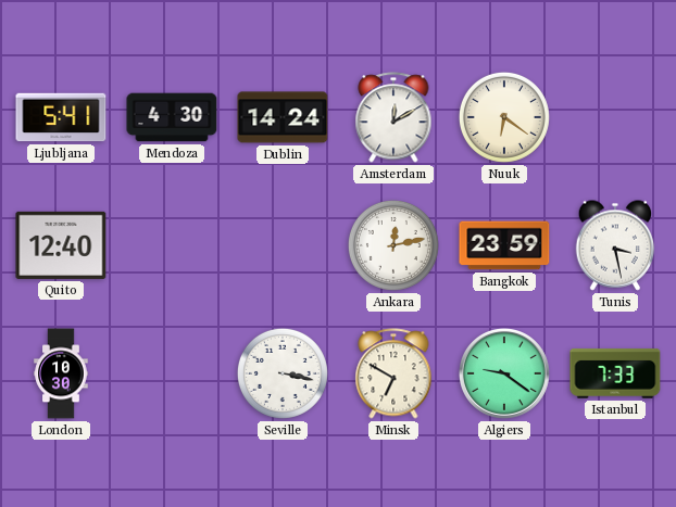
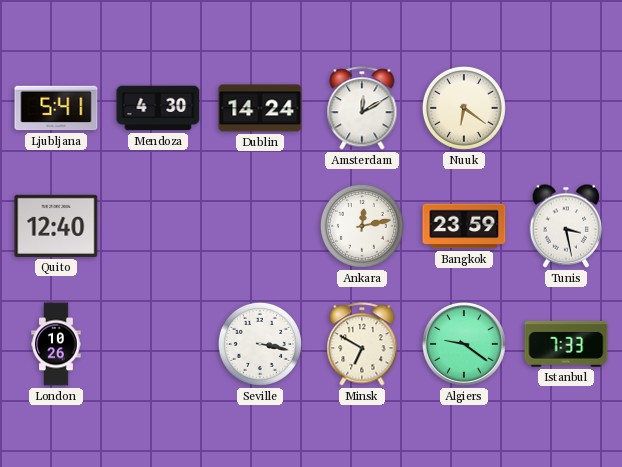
London: 10:30 -> 10:26
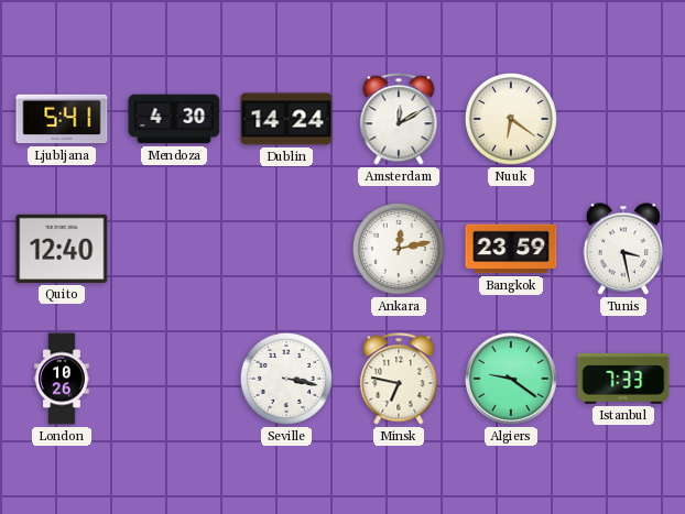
Minsk: 6:50 -> 6:47
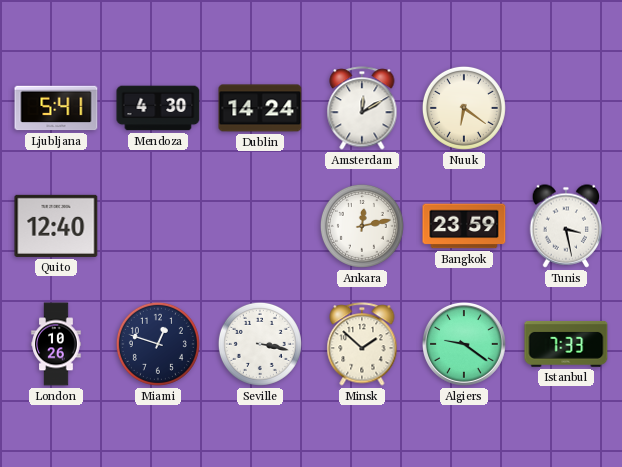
Miami: none -> 12:48
Minsk: 6:47 -> 1:52
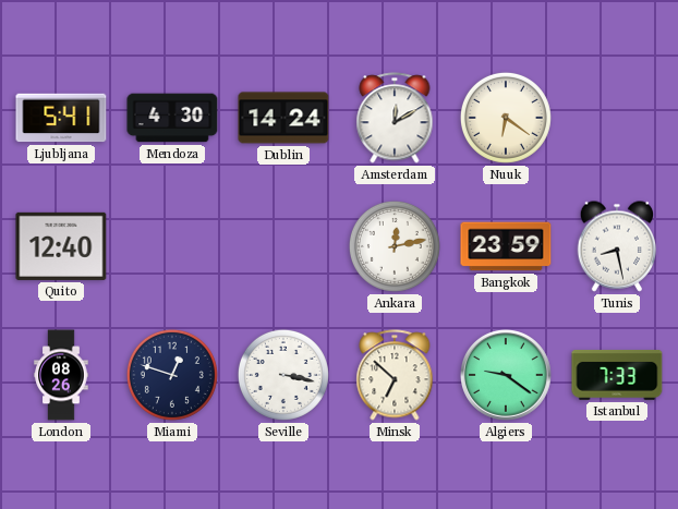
Tunis: 3:28 -> 8:28
London: 10:26 -> 08:26
Minsk: 1:52 -> 6:52
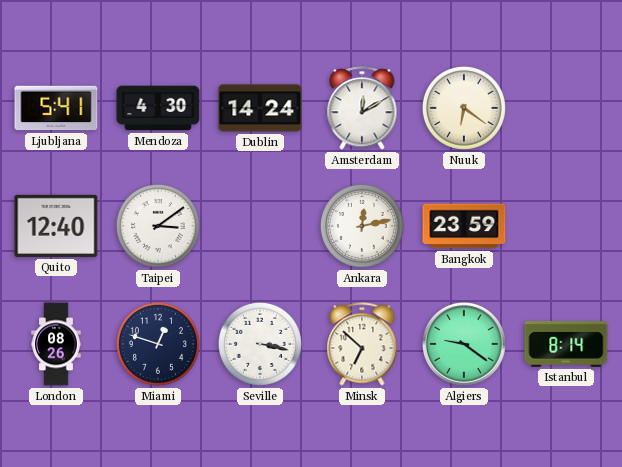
Taipei: none -> 3:09
Tunis: 8:28 -> none
Istanbul: 7:33 -> 8:14
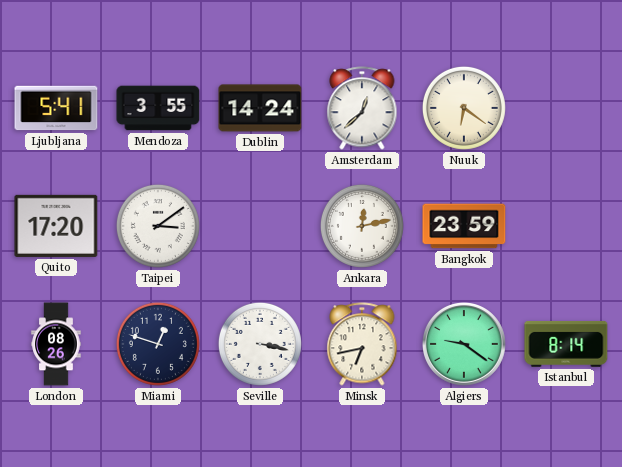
Mendoza: 4:30 -> 3:55
Amsterdam: 12:10 -> 12:38
Quito: 12:40 -> 17:20
Minsk: 6:52 -> 6:43
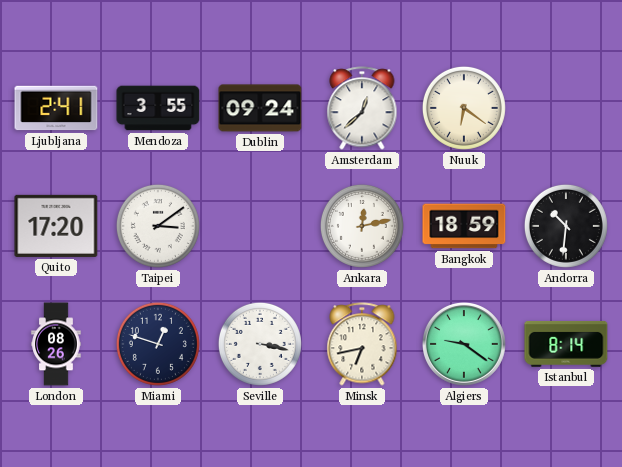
Ljubljana: 5:41 -> 2:41
Dublin: 14:24 -> 09:24
Bangkok: 23:59 -> 18:59
Andorra: none -> 10:31
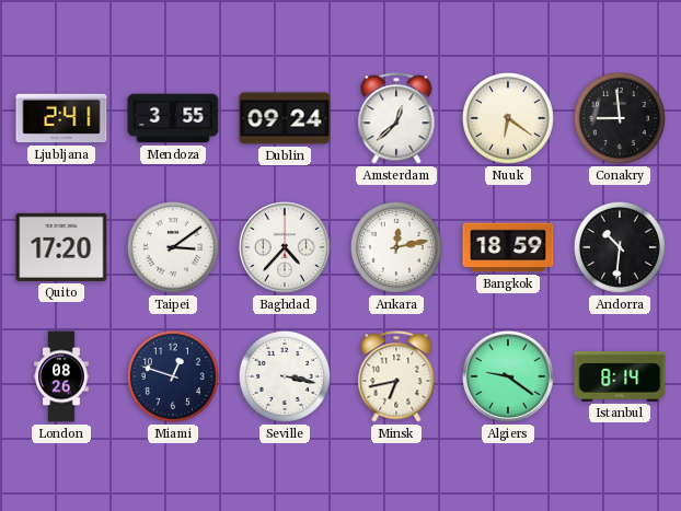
Conakry: none -> 8:59
Baghdad: none -> 4:37
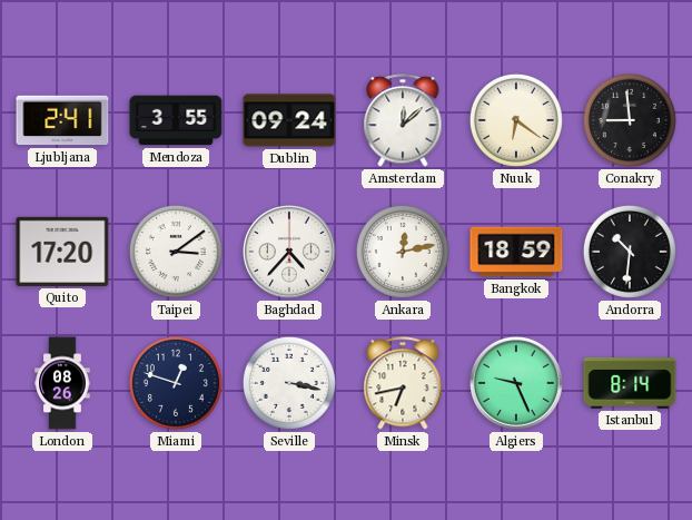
Amsterdam: 12:38 -> 12:08
Algiers: 9:21 -> 9:26
